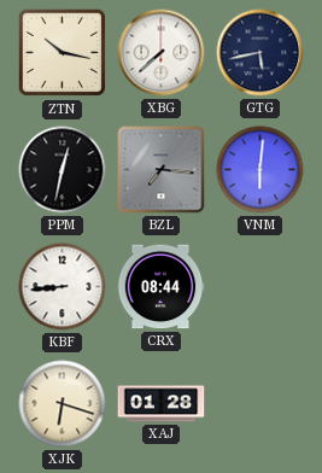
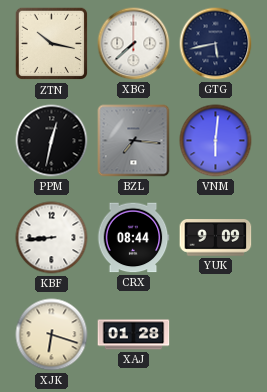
YUK: none -> 9:09
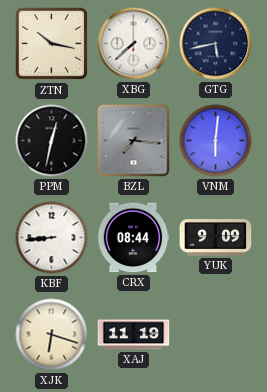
XAJ: 01:28 -> 11:19
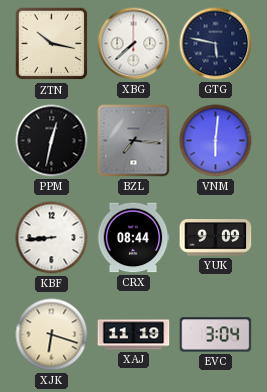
GTG: 5:43 -> 5:47
EVC: none -> 3:04
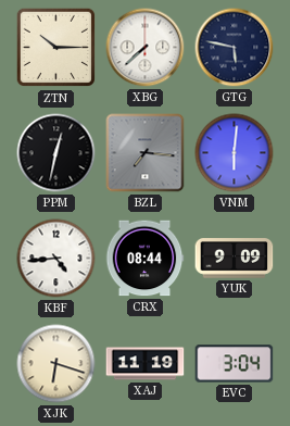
ZTN: 10:17 -> 10:15
KBF: 8:44 -> 4:44
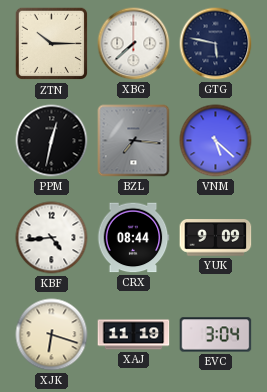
VNM: 6:01 -> 5:22
